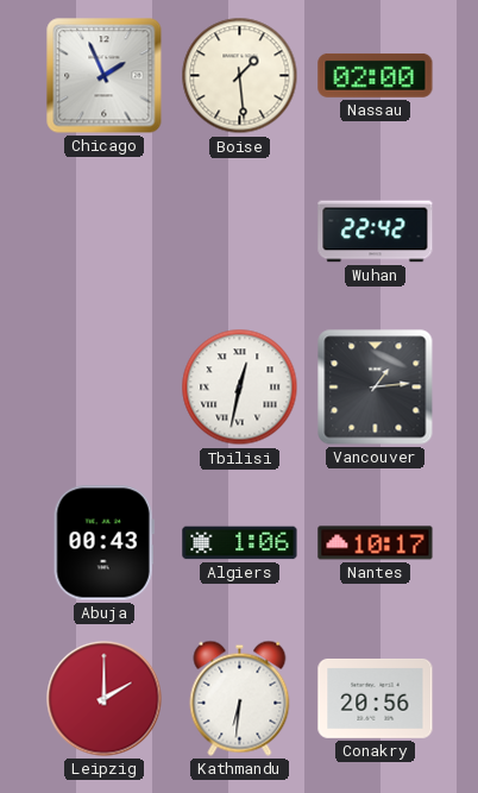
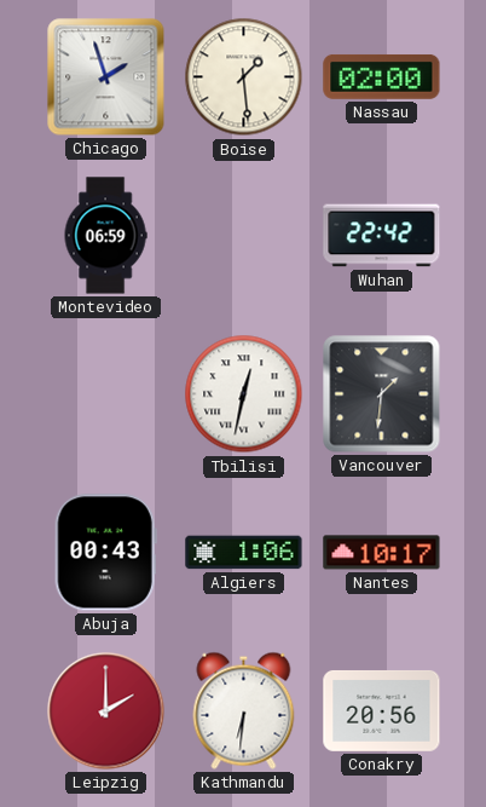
Chicago: 1:56 -> 1:57
Montevideo: none -> 06:59
Vancouver: 1:14 -> 1:31
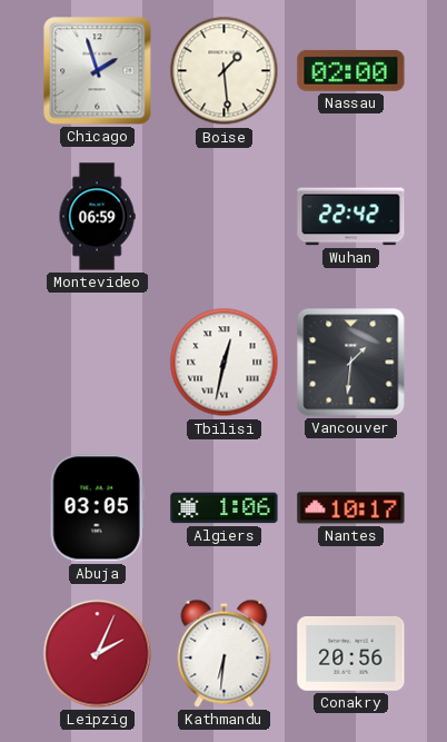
Abuja: 00:43 -> 03:05
Leipzig: 2:00 -> 2:04
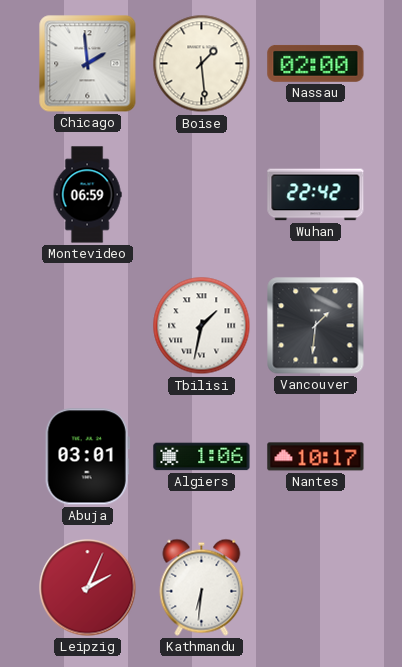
Chicago: 1:57 -> 1:59
Tbilisi: 12:32 -> 1:32
Abuja: 03:05 -> 03:01
Conakry: 20:56 -> none
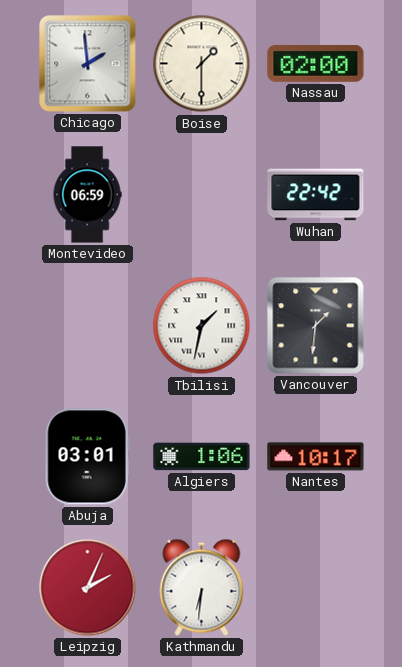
Boise: 1:29 -> 1:30
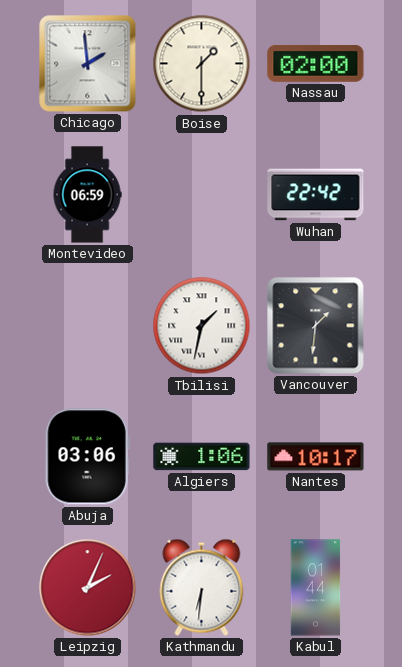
Abuja: 03:01 -> 03:06
Kabul: none -> 01:44
